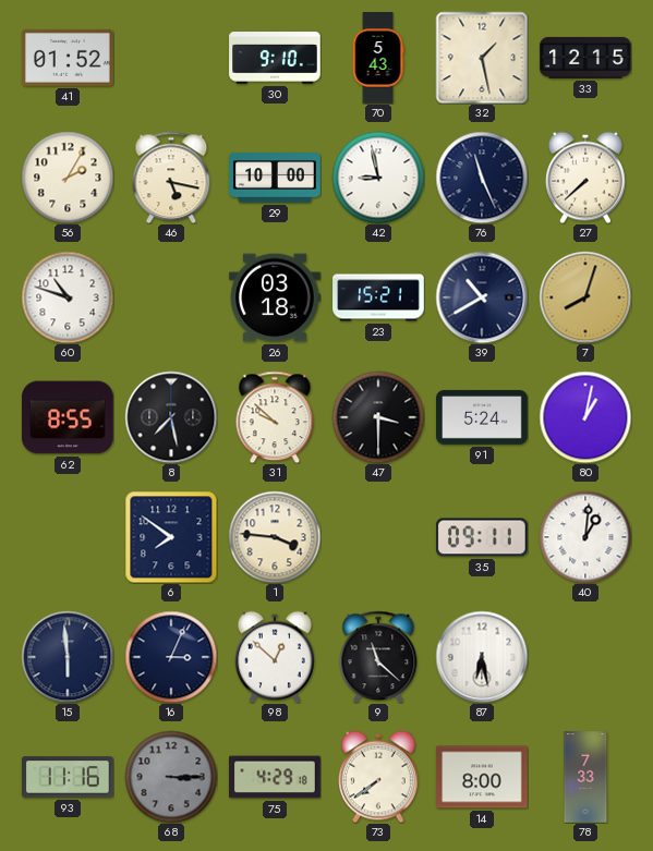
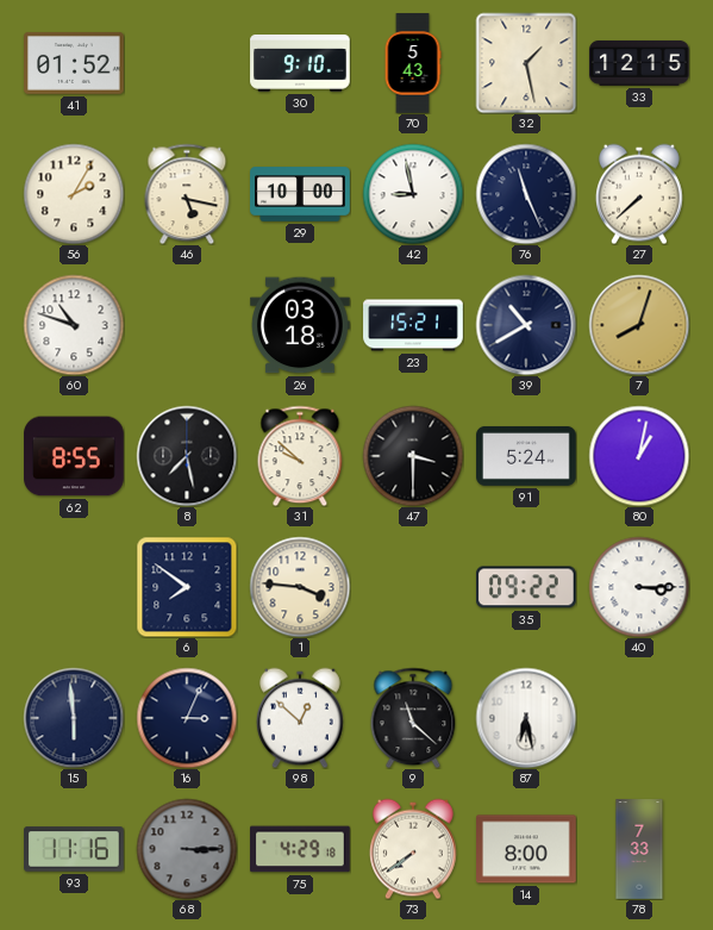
35: 09:11 -> 09:22
40: 1:01 -> 3:15
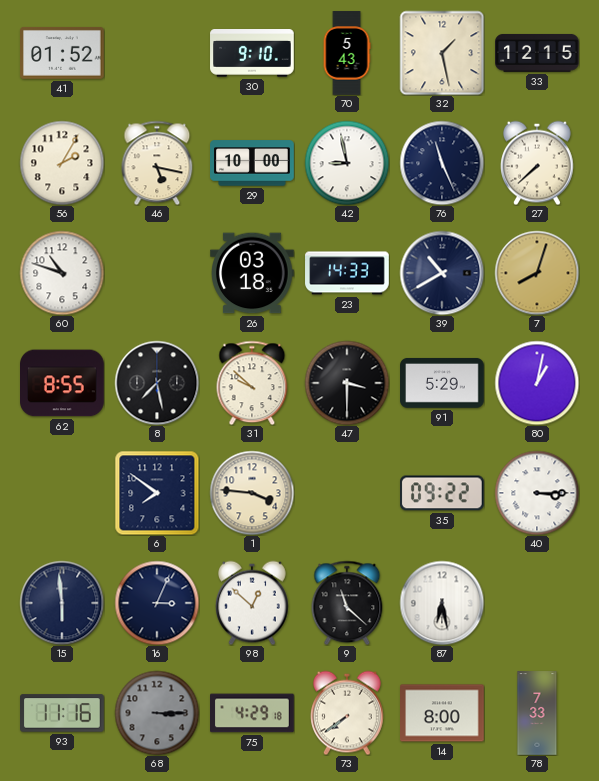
23: 15:21 -> 14:33
91: 5:24 -> 5:29
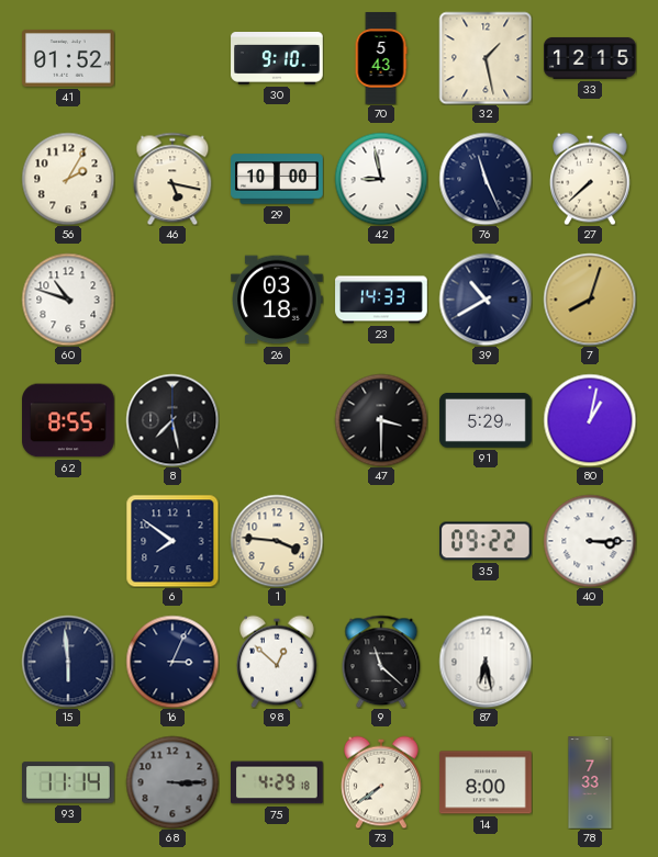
31: 9:52 -> none
93: 11:16 -> 11:14
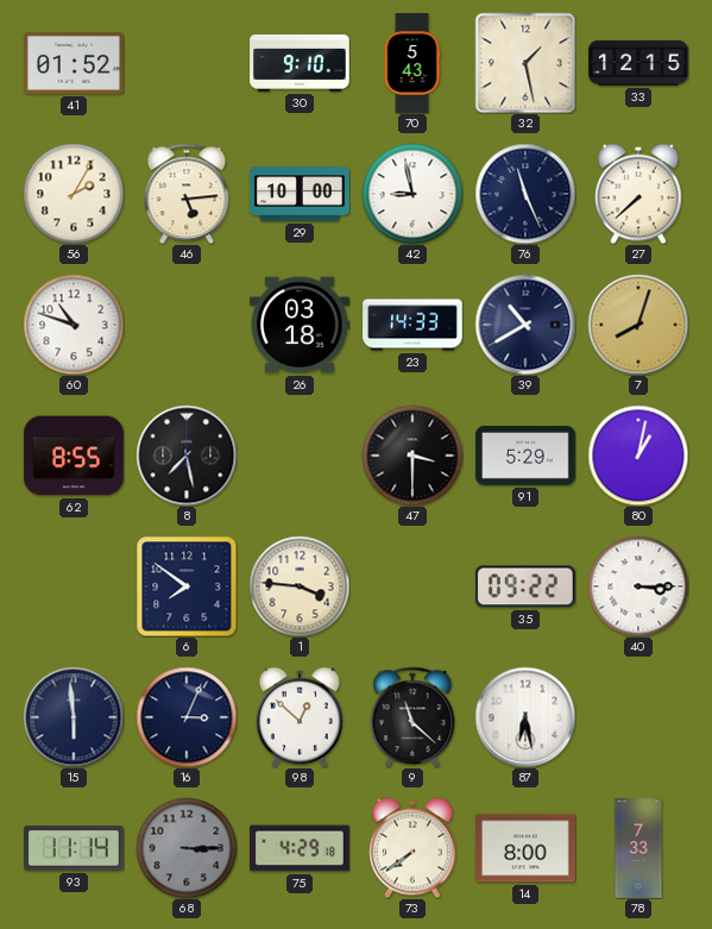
46: 5:17 -> 5:14
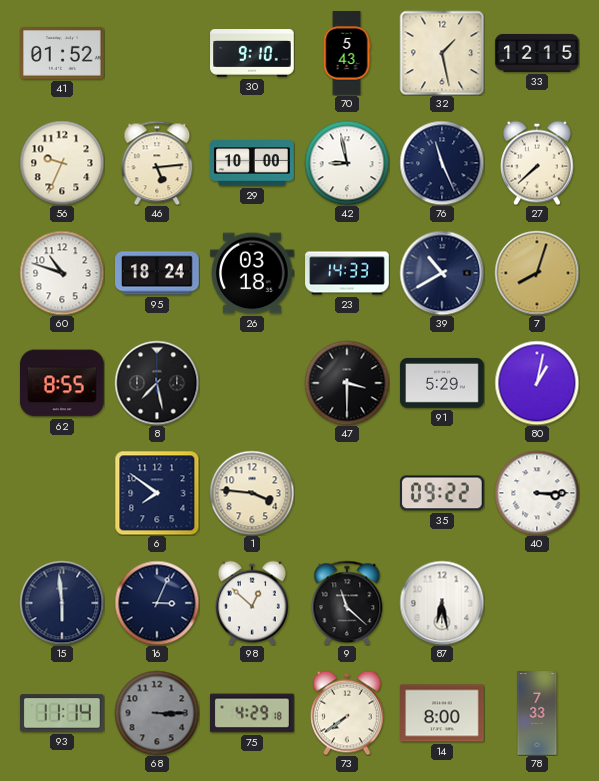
56: 2:05 -> 9:34
95: none -> 18:24
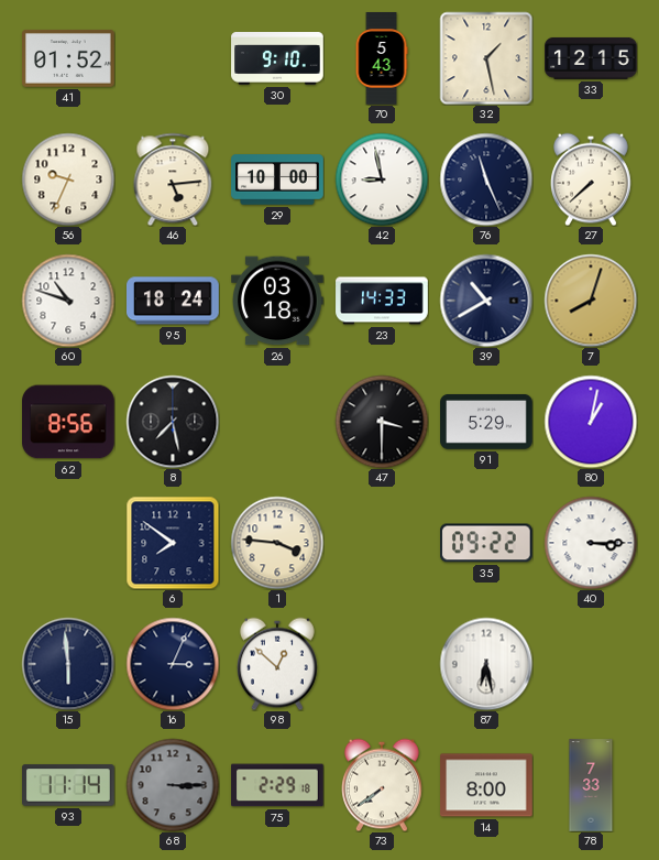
62: 8:55 -> 8:56
9: 11:22 -> none
75: 4:29 -> 2:29
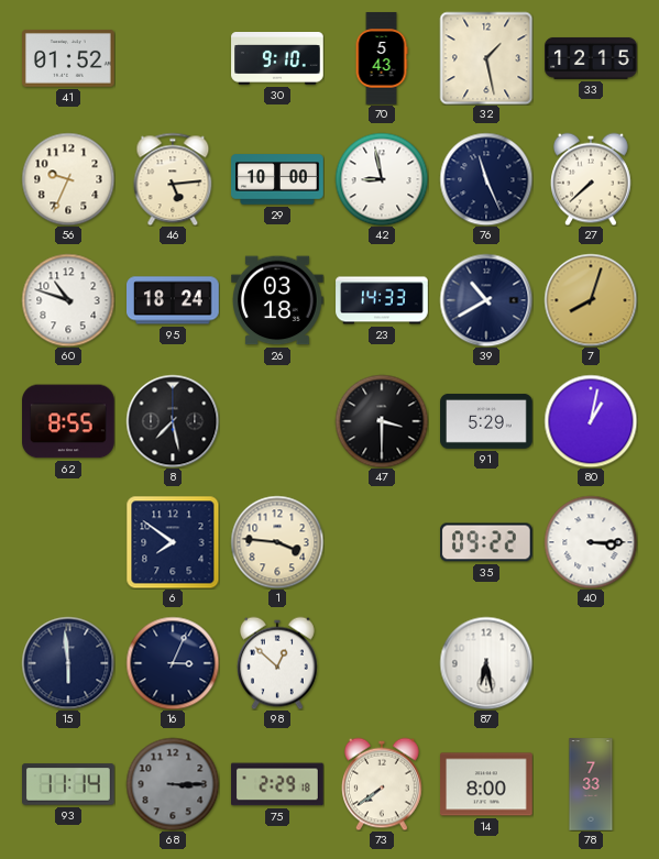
62: 8:56 -> 8:55
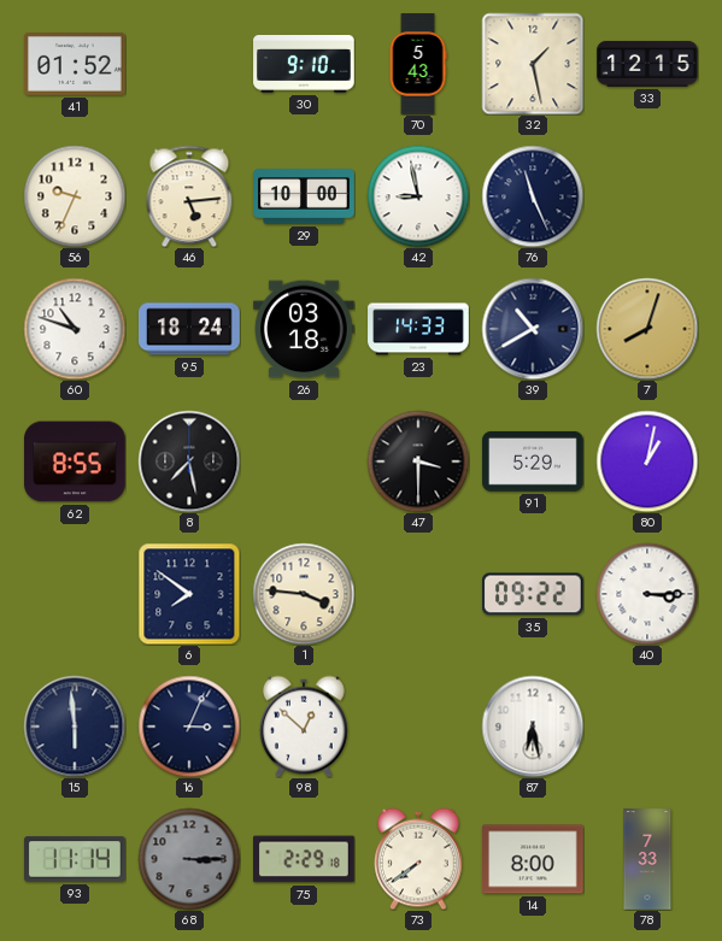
27: 7:38 -> none
